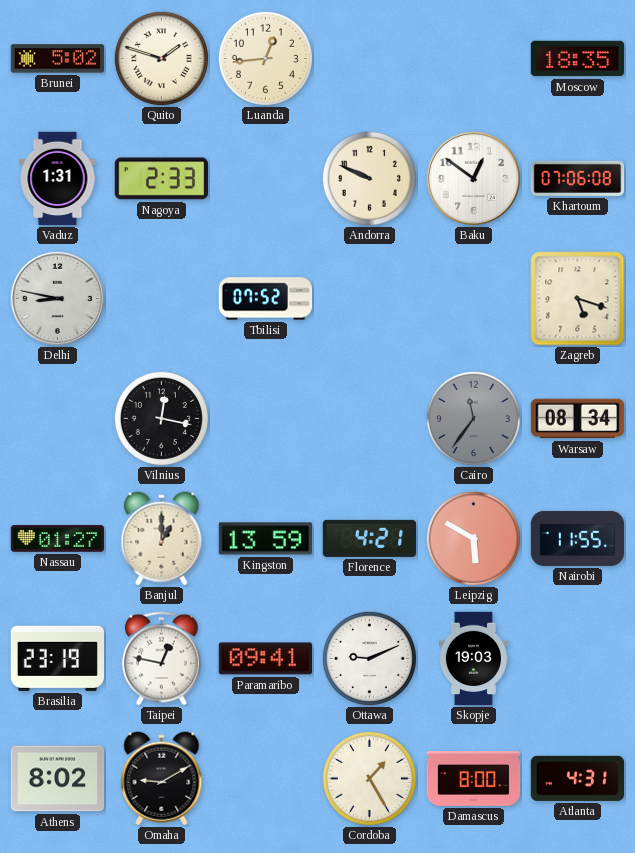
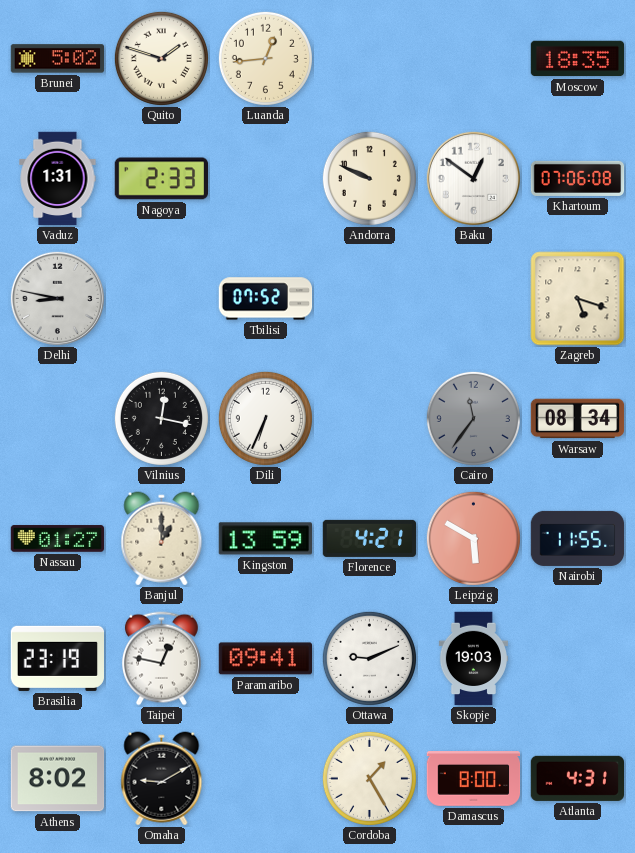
Dili: none -> 6:34
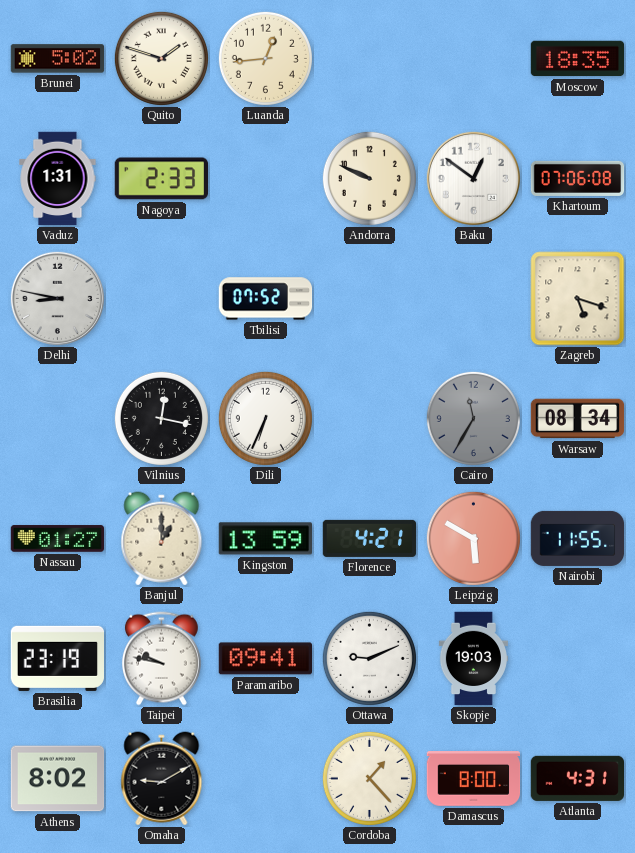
Cairo: 11:36 -> 11:35
Taipei: 12:47 -> 9:47
Cordoba: 1:25 -> 1:23
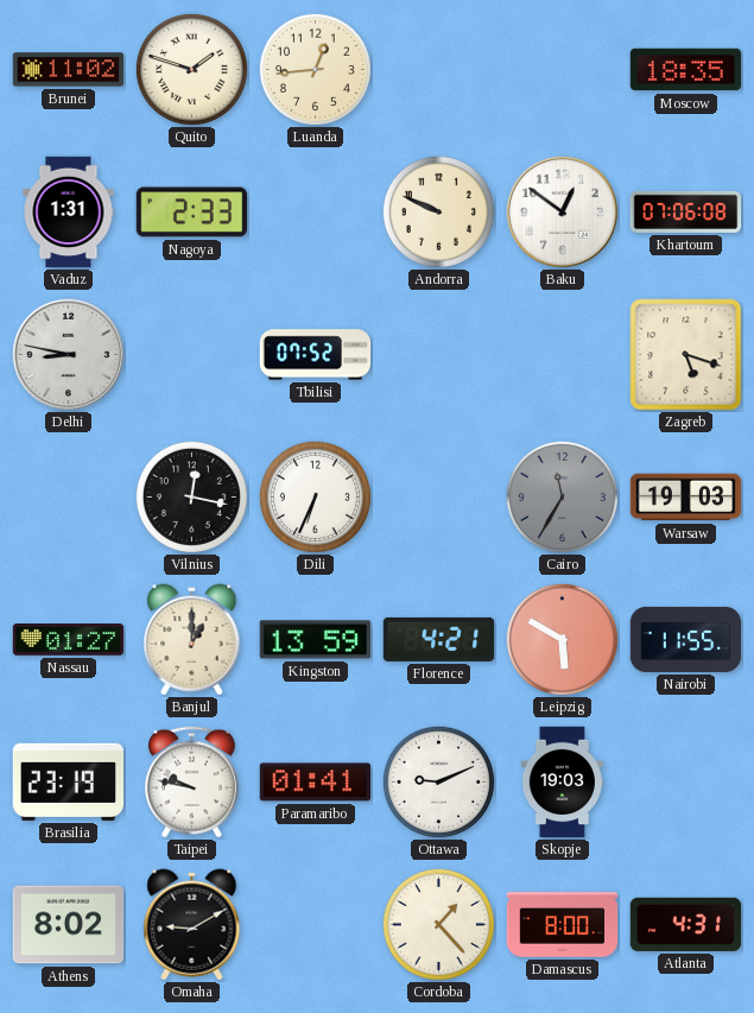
Brunei: 5:02 -> 11:02
Warsaw: 08:34 -> 19:03
Paramaribo: 09:41 -> 01:41
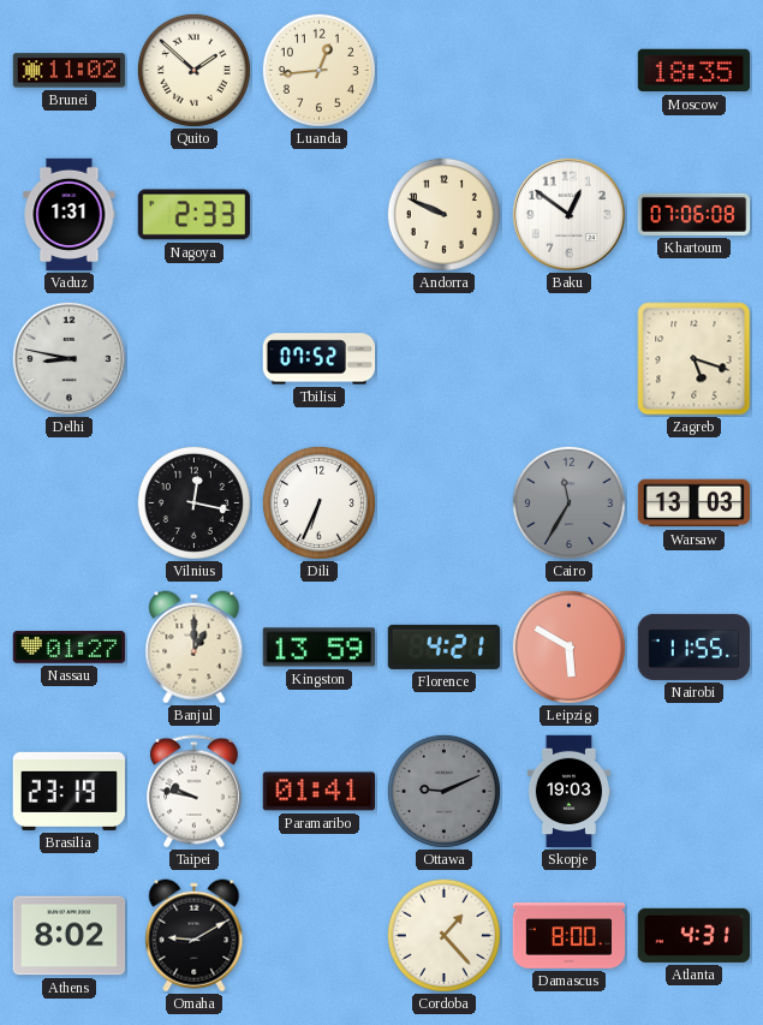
Quito: 1:48 -> 1:52
Warsaw: 19:03 -> 13:03
Ottawa dial: white -> grey
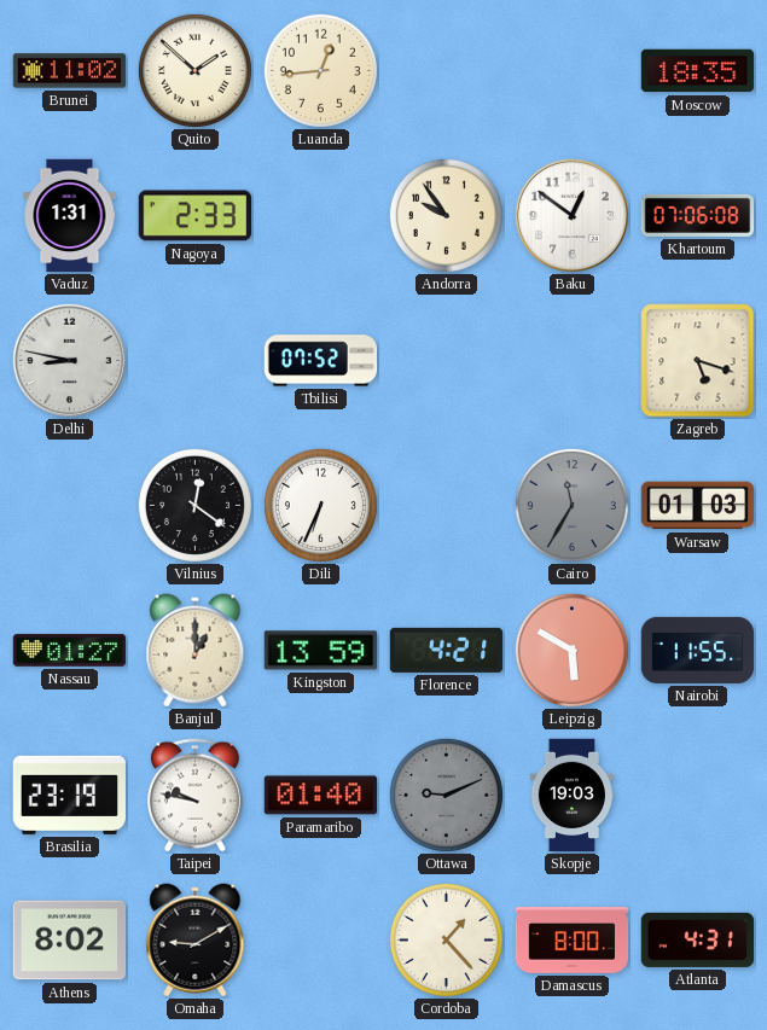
Andorra: 9:49 -> 9:54
Vilnius: 12:17 -> 12:21
Warsaw: 13:03 -> 01:03
Paramaribo: 01:41 -> 01:40
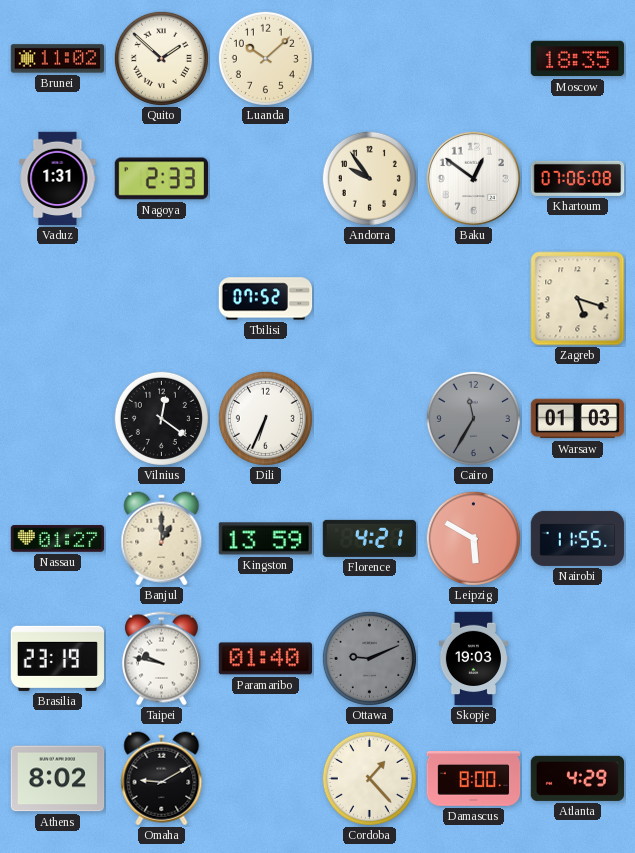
Luanda: 12:44 -> 10:08
Delhi: 8:47 -> none
Atlanta: 4:31 -> 4:29
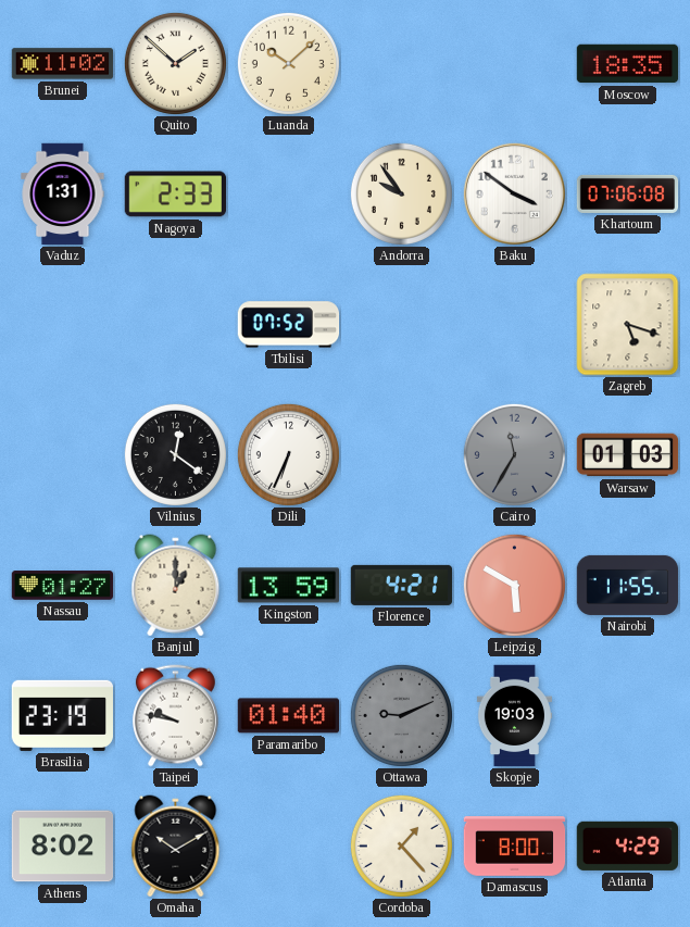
Baku: 12:51 -> 3:51
Omaha: 9:10 -> 10:10
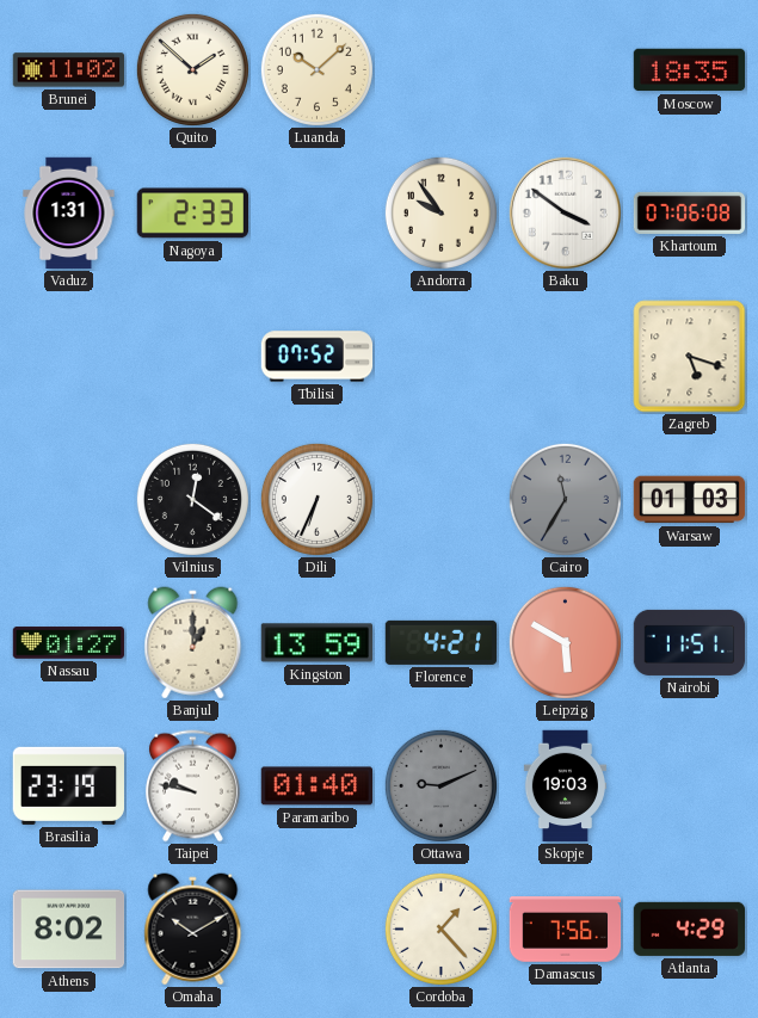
Nairobi: 11:55 -> 11:51
Damascus: 8:00 -> 7:56
